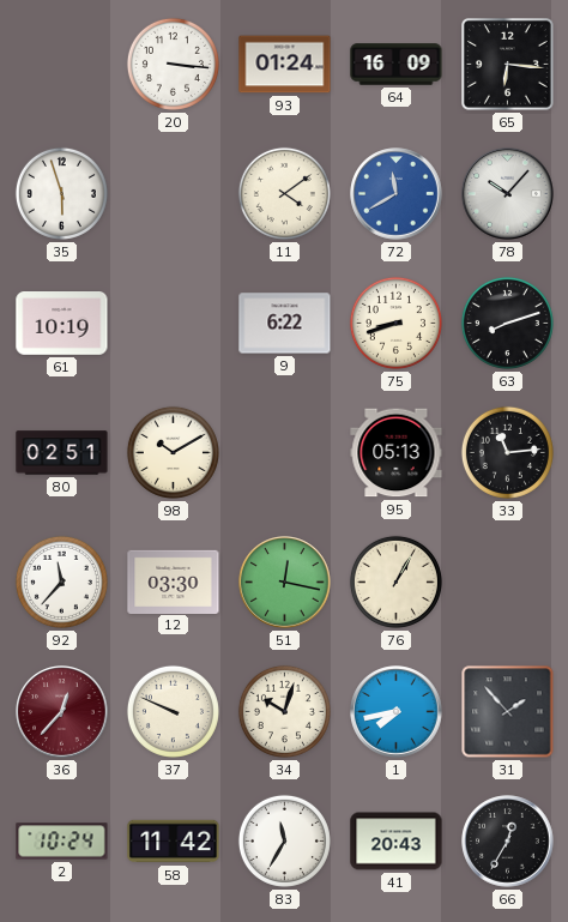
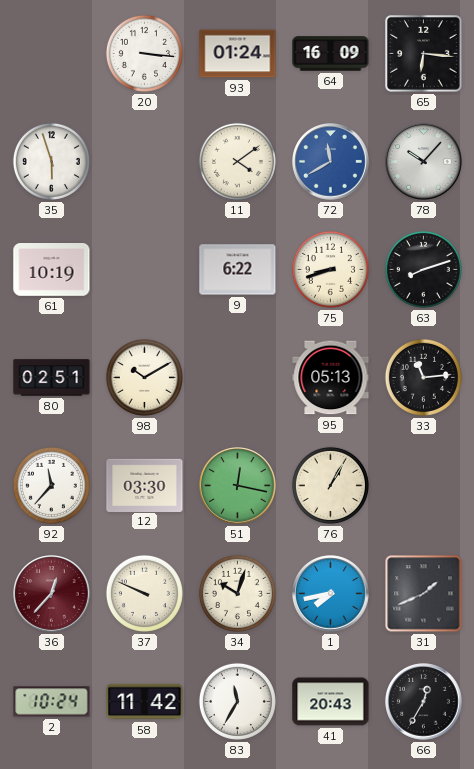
31: 1:53 -> 1:41
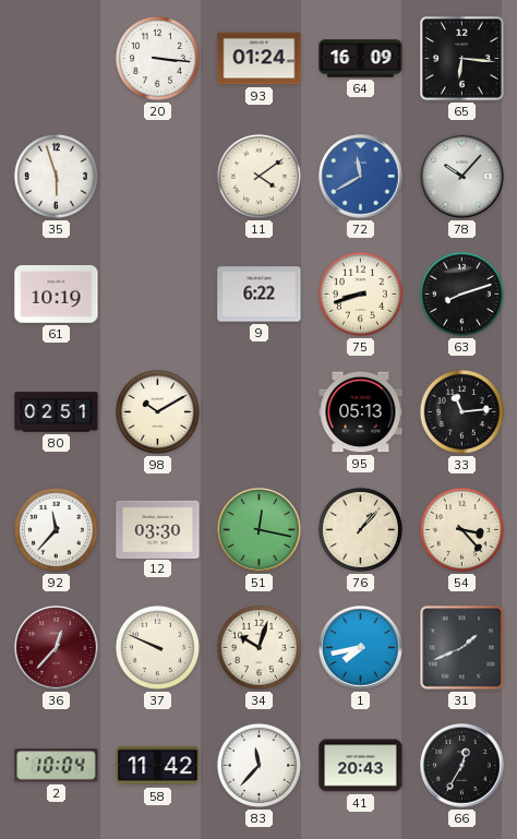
76: 1:05 -> 1:07
54: none -> 3:23
2: 10:24 -> 10:04
83: 11:35 -> 11:37
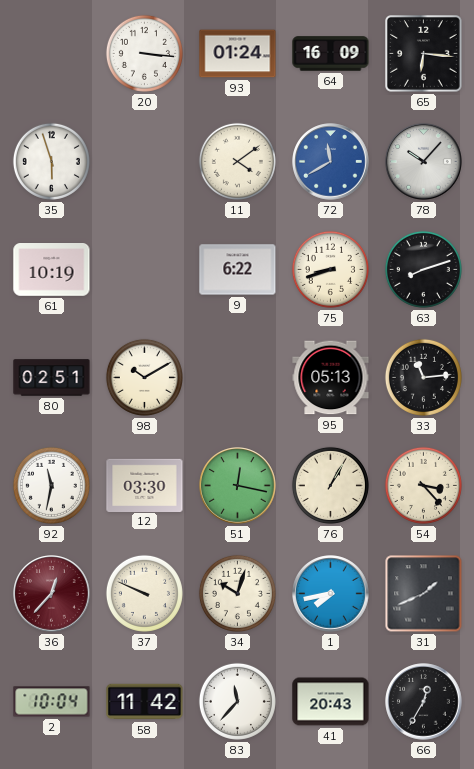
92: 11:37 -> 11:32
76: 1:07 -> 1:05
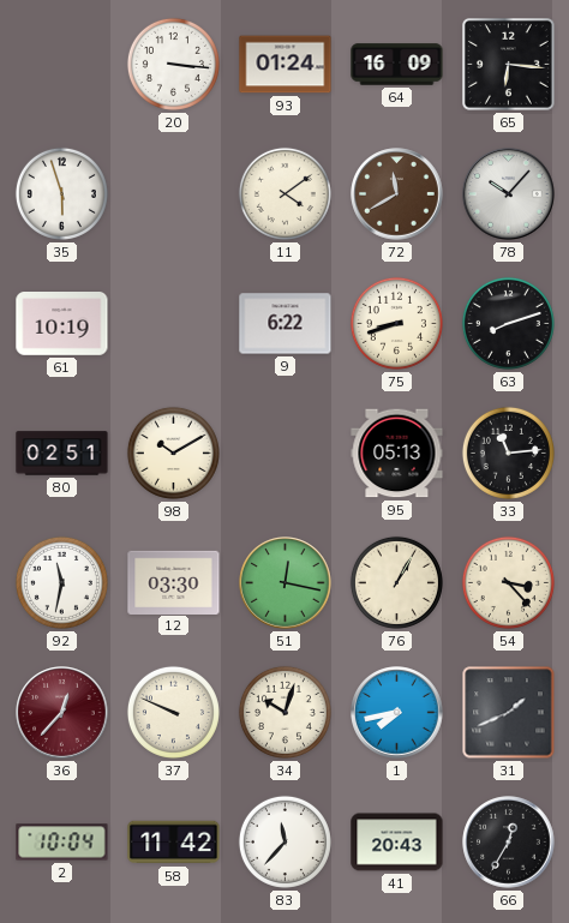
72 dial: blue -> brown
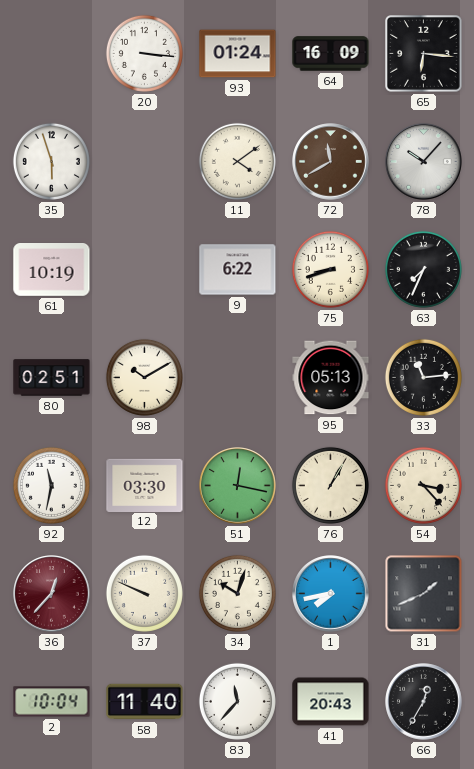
63: 8:12 -> 7:34
58: 11:42 -> 11:40
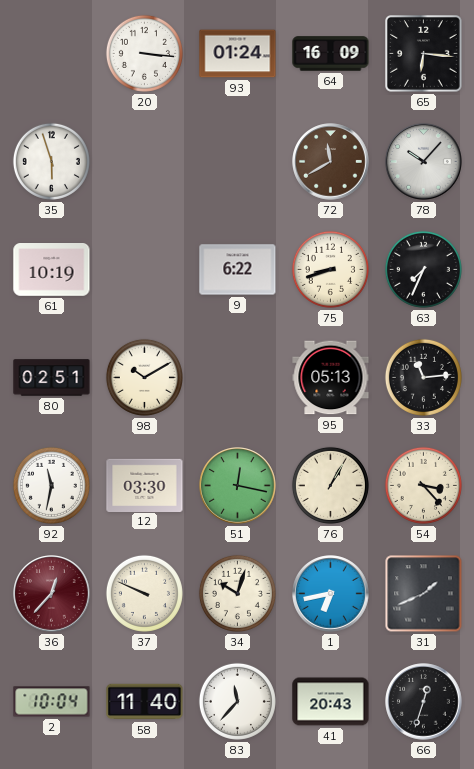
11: 4:09 -> none
1: 7:43 -> 6:43
66: 12:35 -> 12:33
